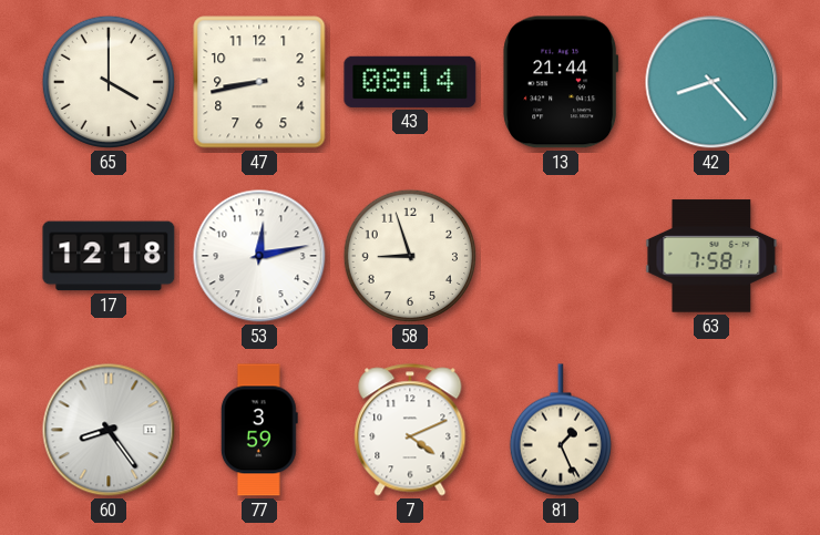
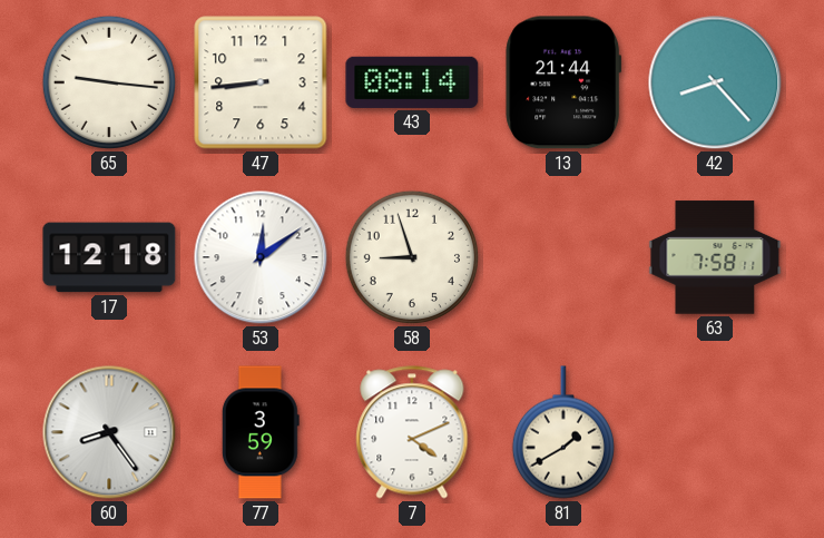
65: 4:00 -> 9:16
47: 8:43 -> 8:44
53: 12:13 -> 12:09
81: 1:26 -> 1:40
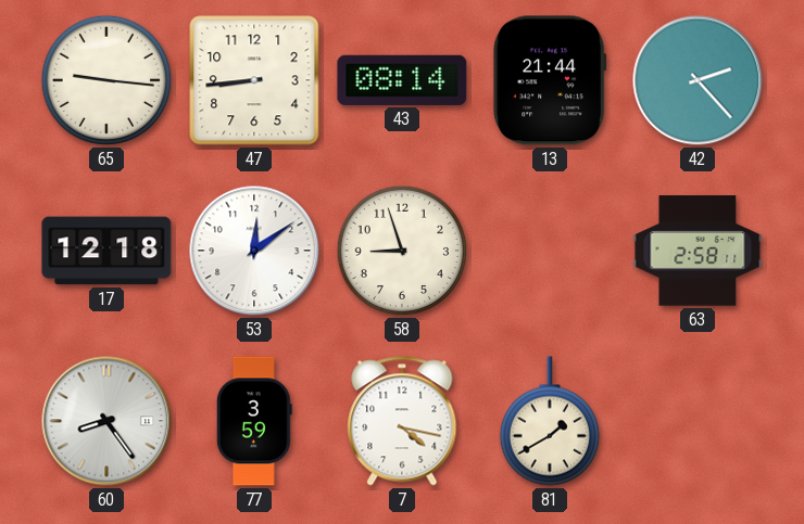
42: 8:23 -> 2:23
63: 7:58 -> 2:58
7: 4:11 -> 4:17
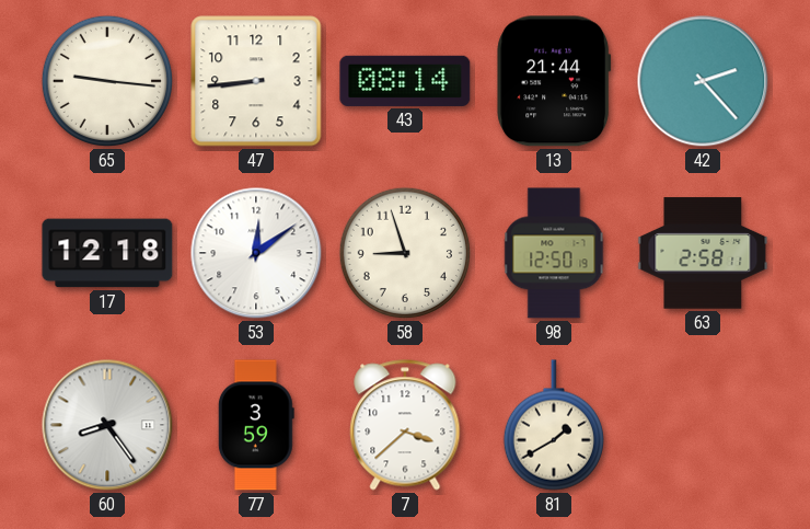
98: none -> 12:50
7: 4:17 -> 3:38
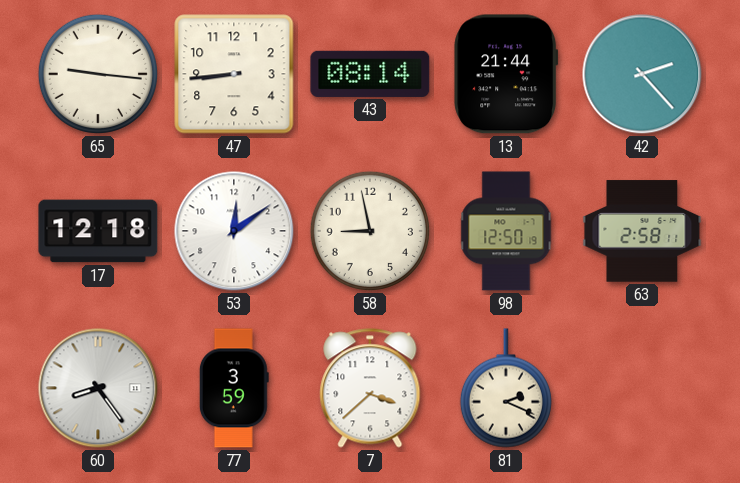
58: 8:57 -> 8:58
81: 1:40 -> 2:19
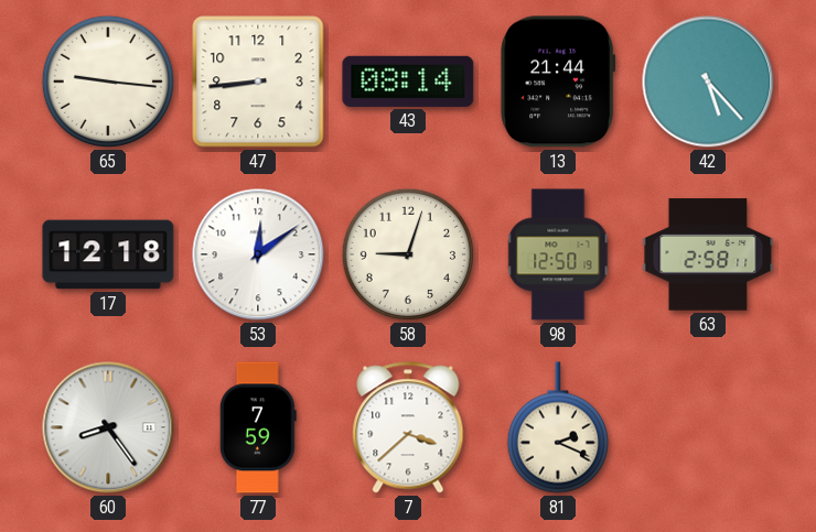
42: 2:23 -> 5:23
58: 8:58 -> 9:03
77: 3:59 -> 7:59
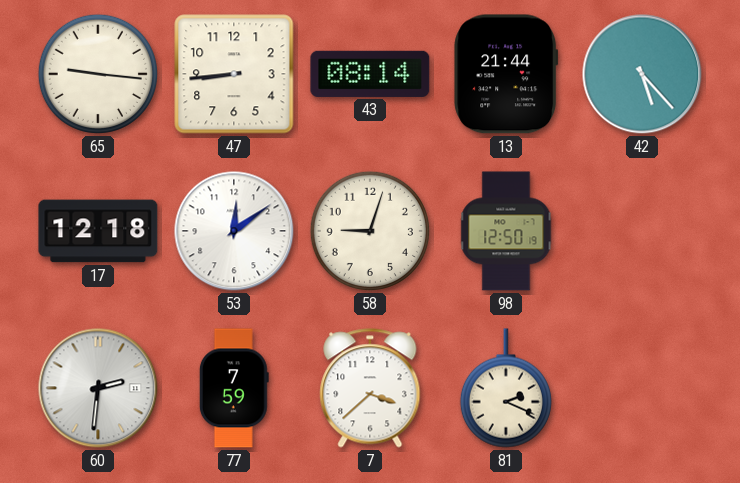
63: 2:58 -> none
60: 8:24 -> 2:31
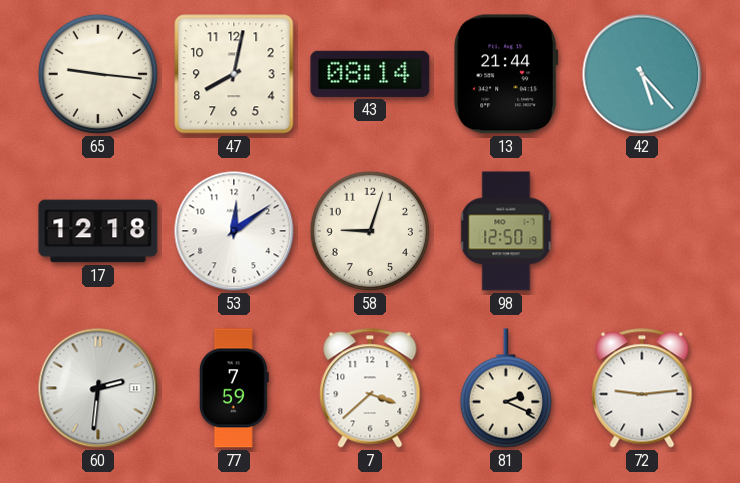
47: 8:44 -> 8:02
72: none -> 9:14
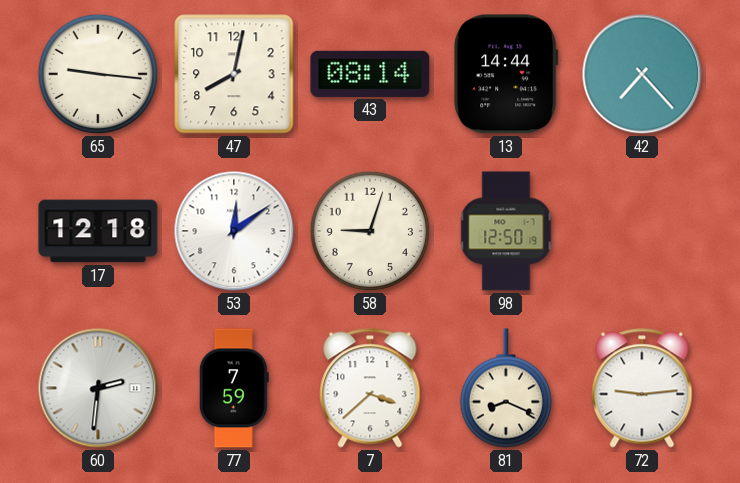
13: 21:44 -> 14:44
42: 5:23 -> 7:23
81: 2:19 -> 8:19
